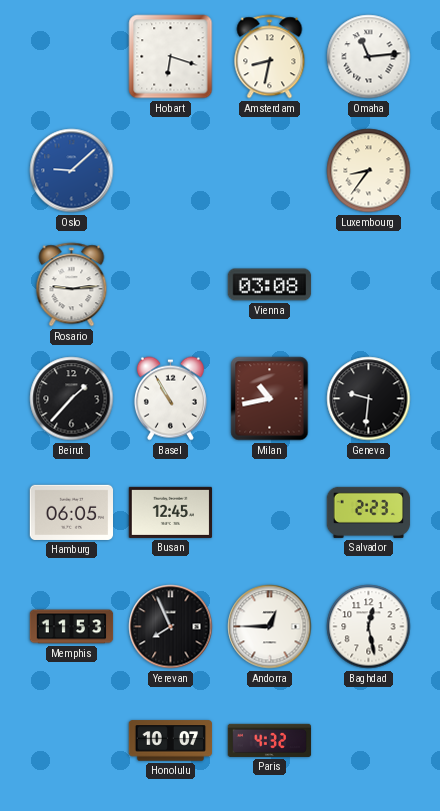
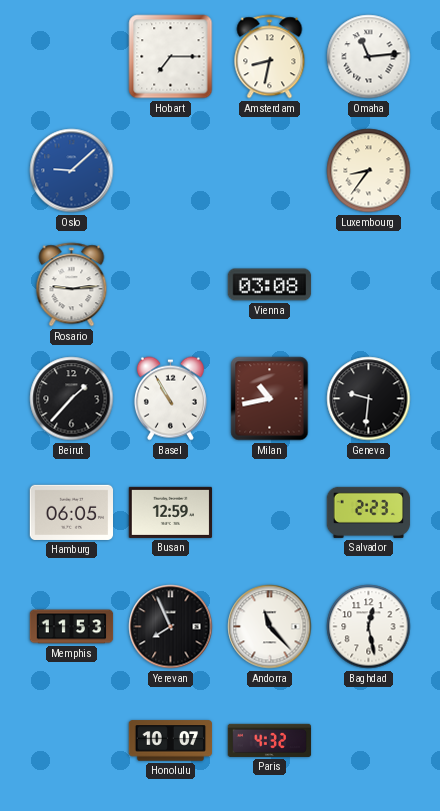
Hobart: 6:18 -> 7:15
Busan: 12:45 -> 12:59
Andorra: 12:45 -> 11:23
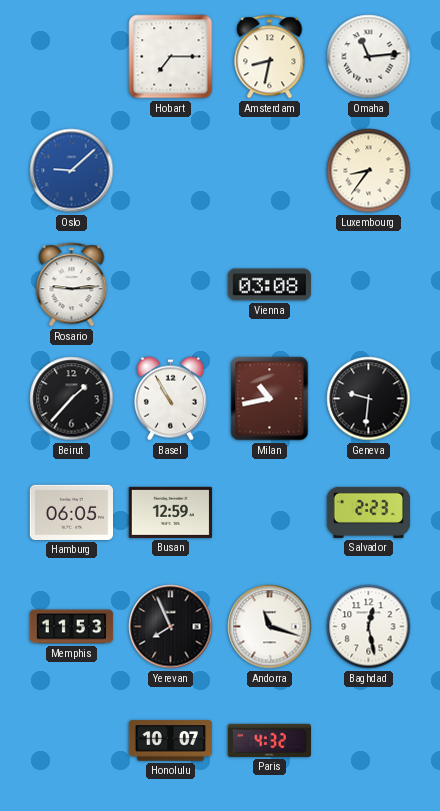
Andorra: 11:23 -> 11:18
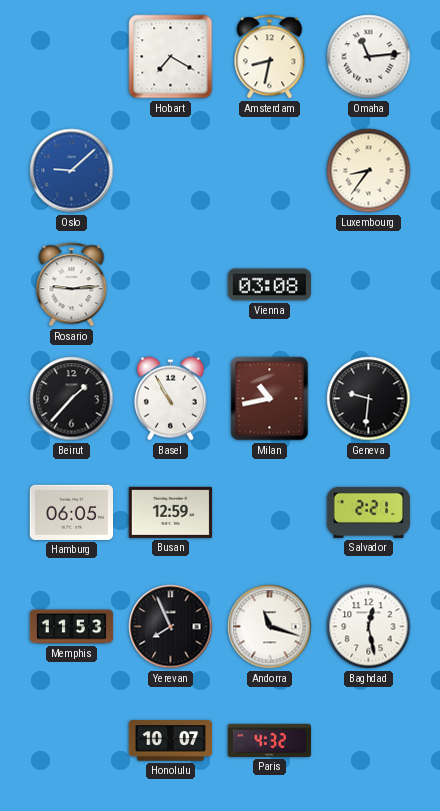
Hobart: 7:15 -> 7:20
Salvador: 2:23 -> 2:21
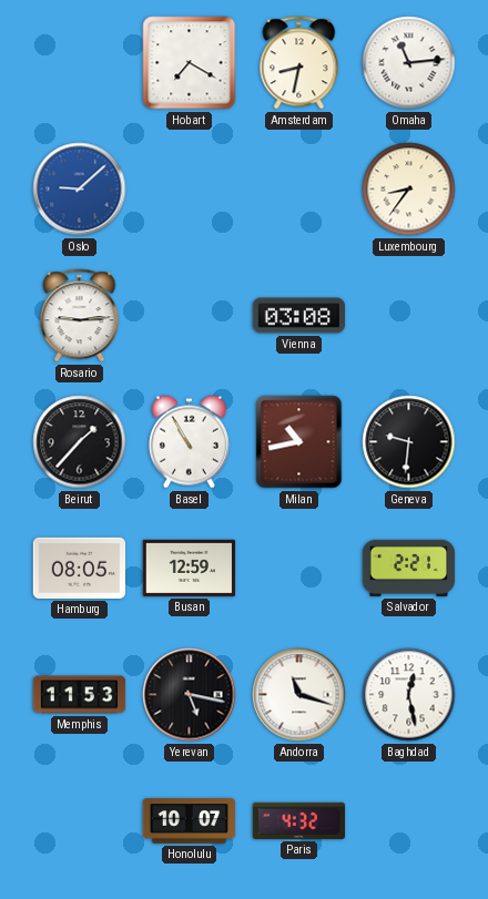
Hamburg: 06:05 -> 08:05
Yerevan: 7:56 -> 5:17
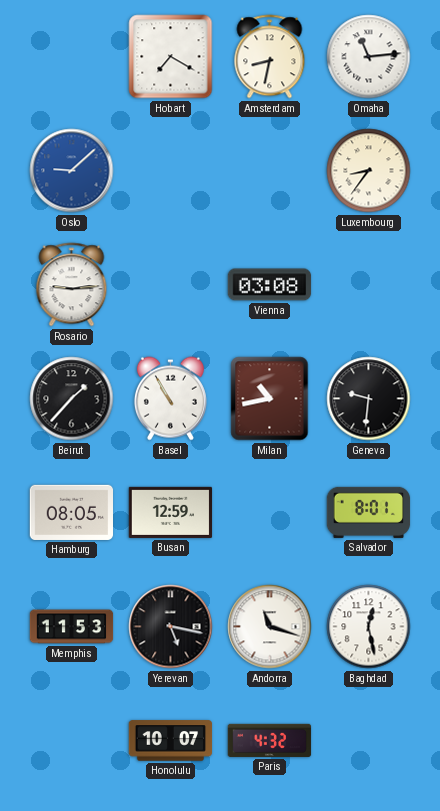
Salvador: 2:21 -> 8:01
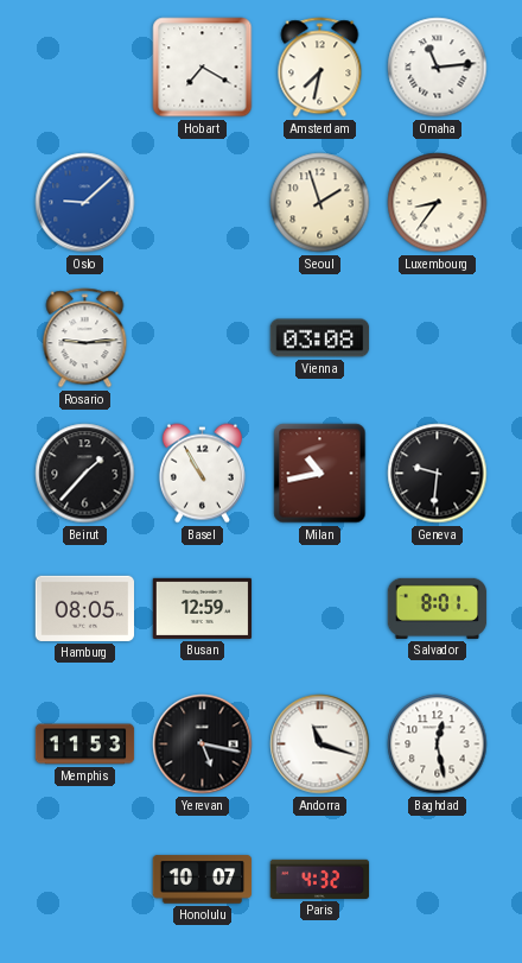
Amsterdam: 8:32 -> 7:32
Seoul: none -> 1:57
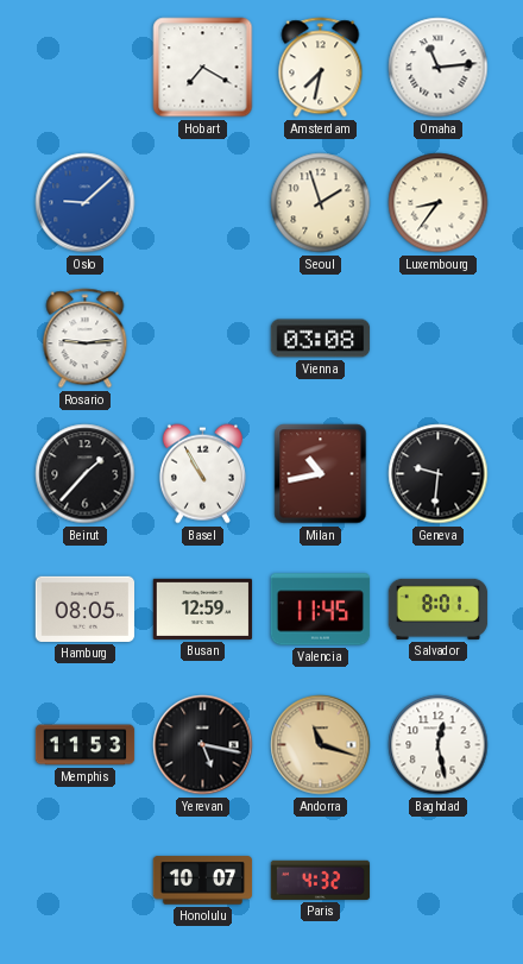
Valencia: none -> 11:45
Andorra dial: white -> champagne
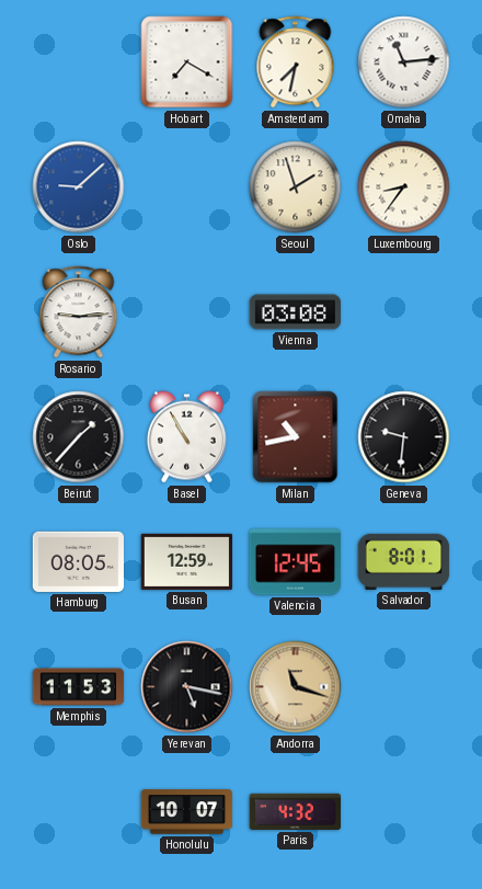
Valencia: 11:45 -> 12:45
Baghdad: 12:28 -> none
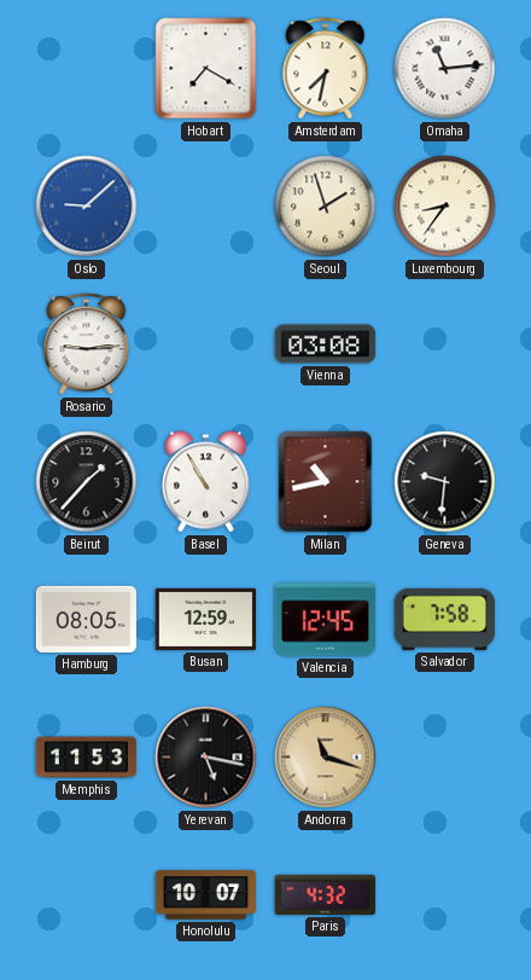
Salvador: 8:01 -> 7:58
